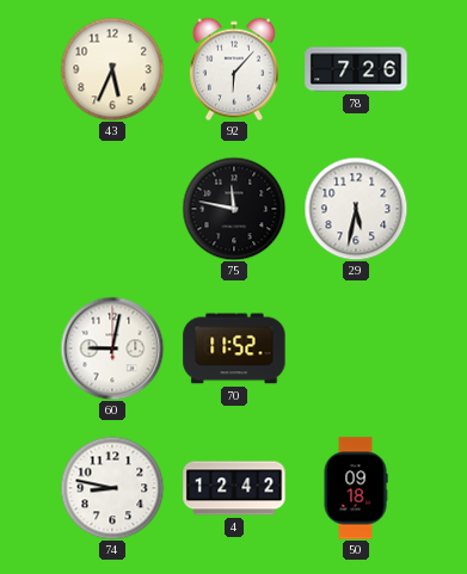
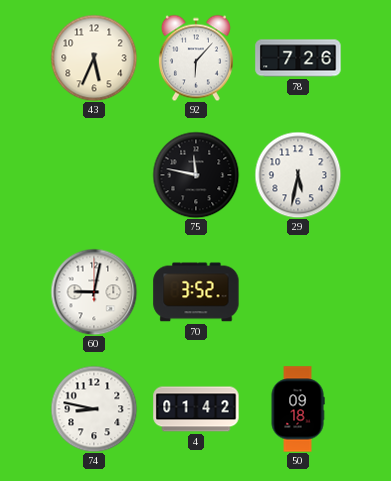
70: 11:52 -> 3:52
4: 12:42 -> 01:42
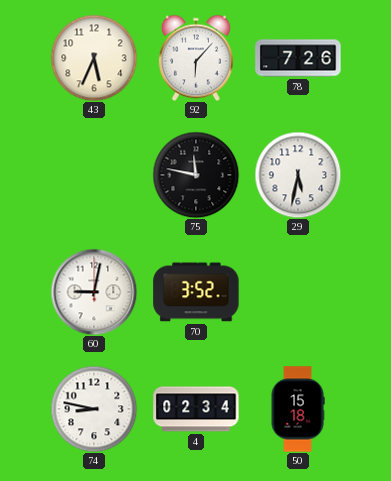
4: 01:42 -> 02:34
50: 09:18 -> 15:18
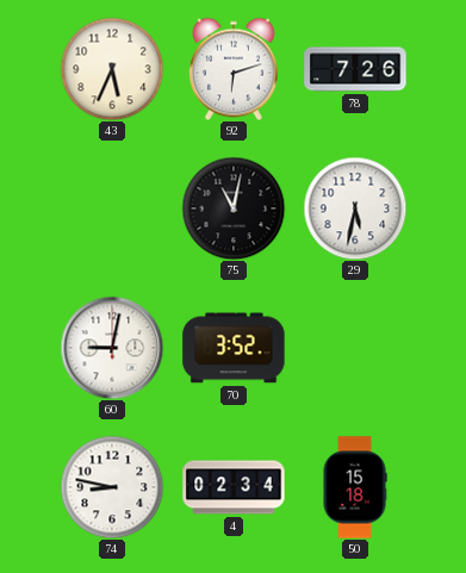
92: 6:07 -> 6:12
75: 11:47 -> 11:02
